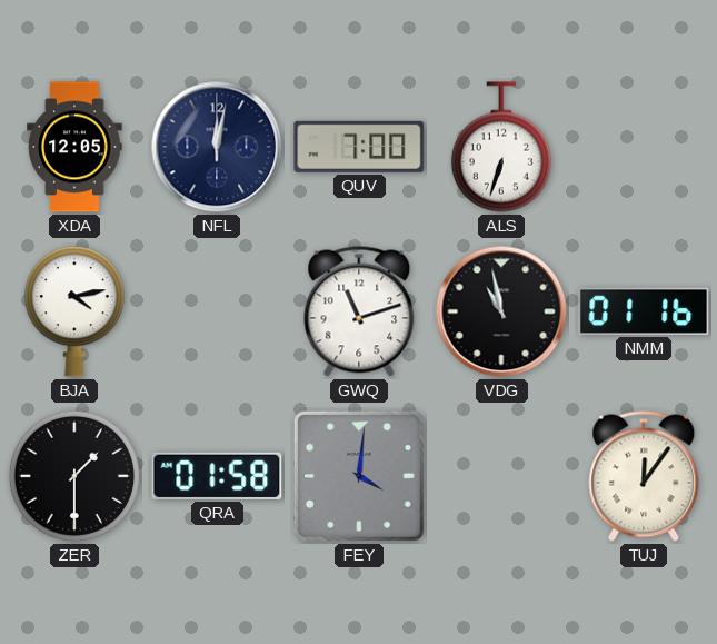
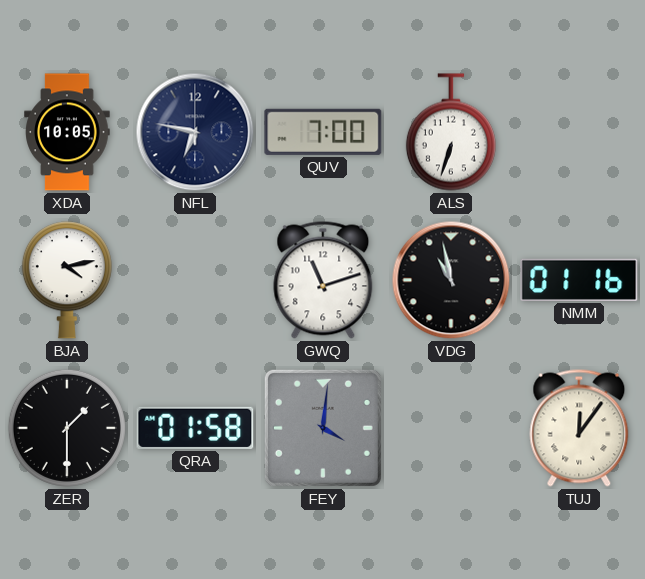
XDA: 12:05 -> 10:05
NFL: 12:02 -> 6:47
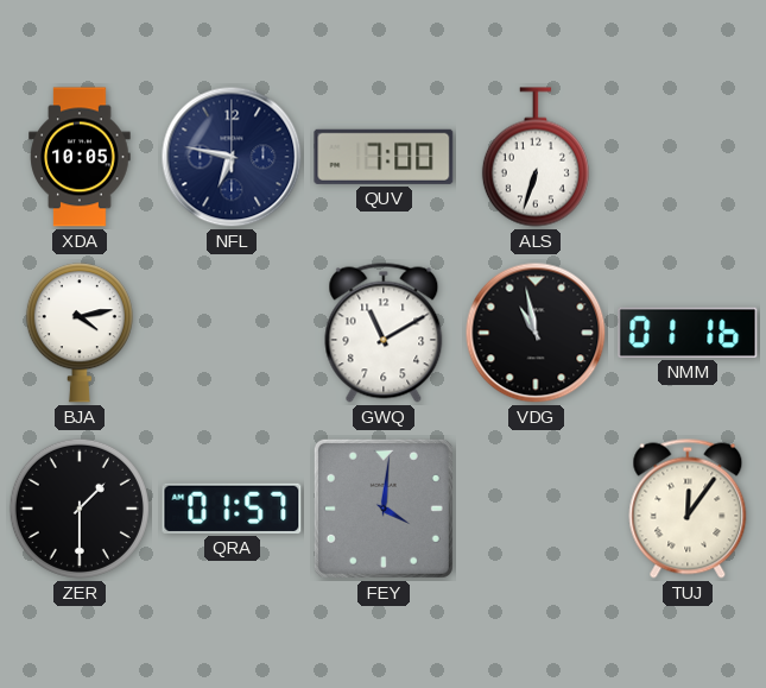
GWQ: 11:12 -> 11:10
QRA: 01:58 -> 01:57
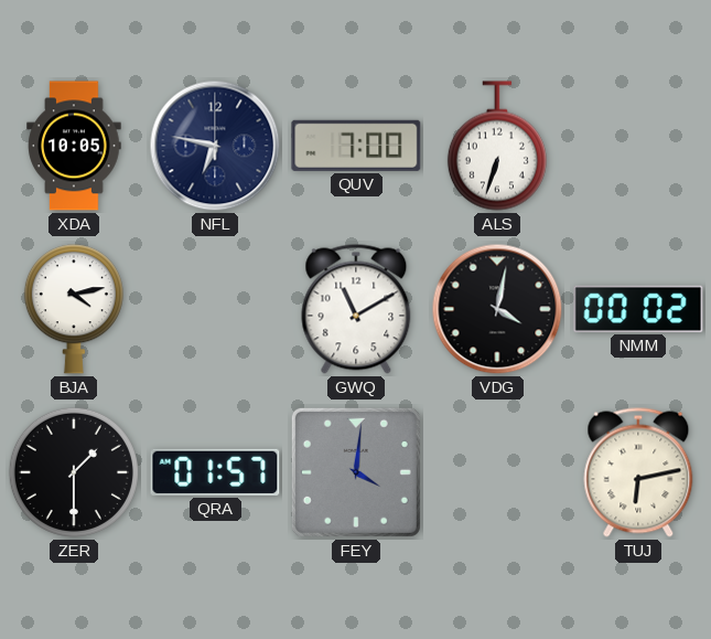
VDG: 10:58 -> 4:02
NMM: 01:16 -> 00:02
TUJ: 12:06 -> 6:13
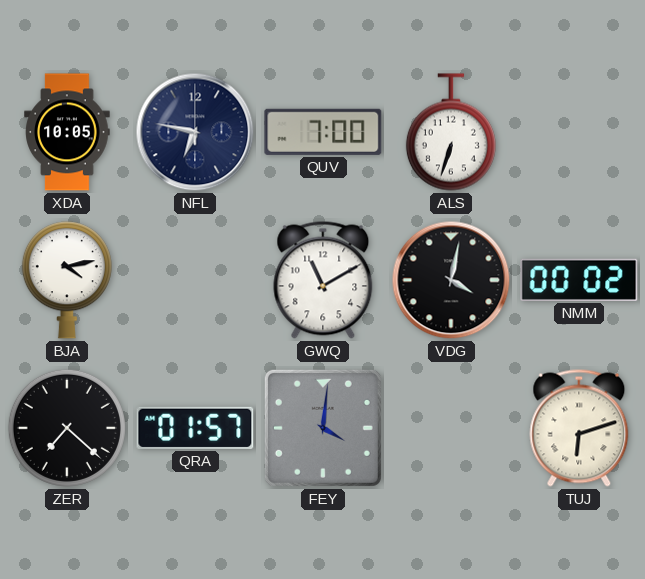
ZER: 1:30 -> 7:22
TUJ: 6:13 -> 6:12
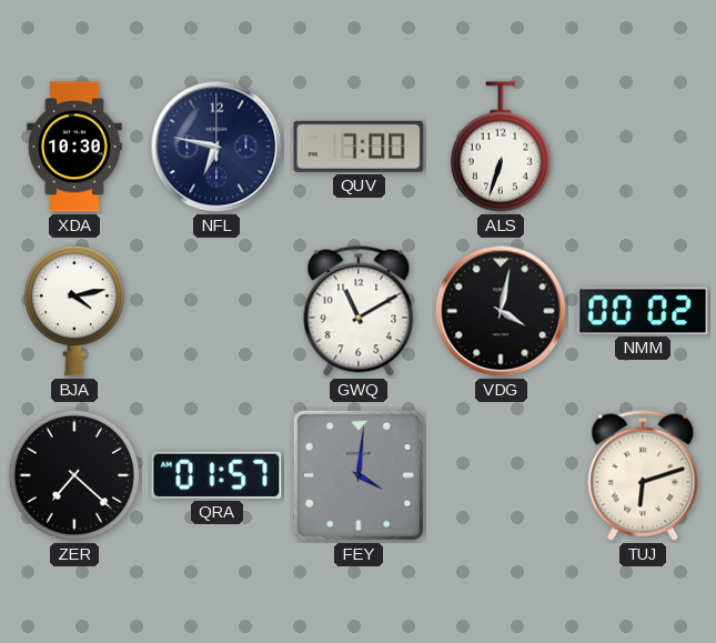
XDA: 10:05 -> 10:30
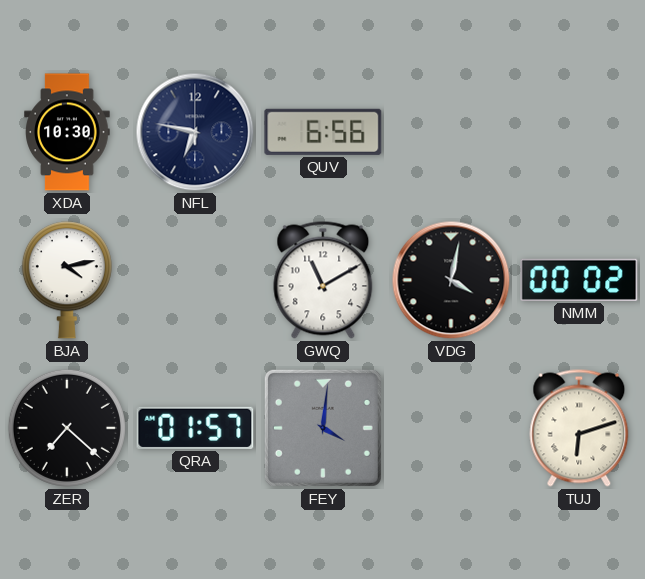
QUV: 7:00 -> 6:56
ALS: 6:33 -> none
